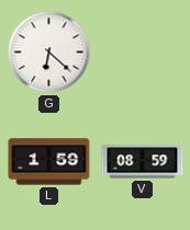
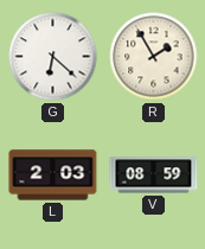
R: none -> 1:55
L: 1:59 -> 2:03
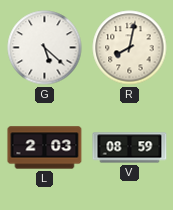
G: 6:22 -> 5:22
R: 1:55 -> 8:02
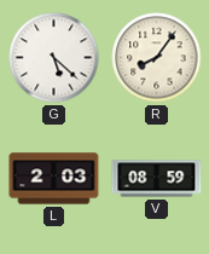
R: 8:02 -> 8:06
